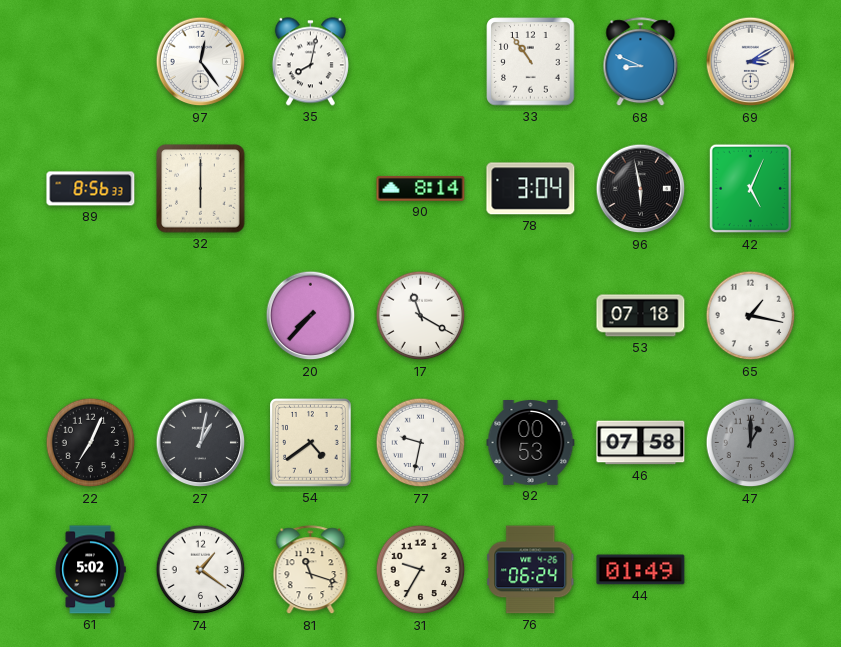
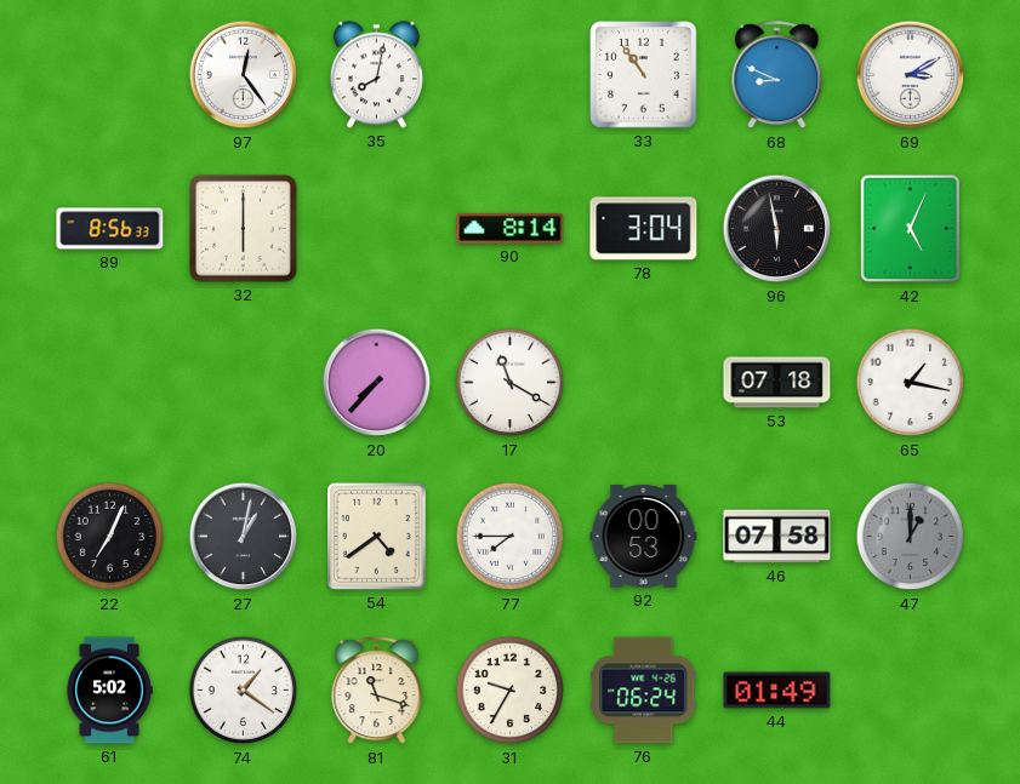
77: 9:32 -> 7:45
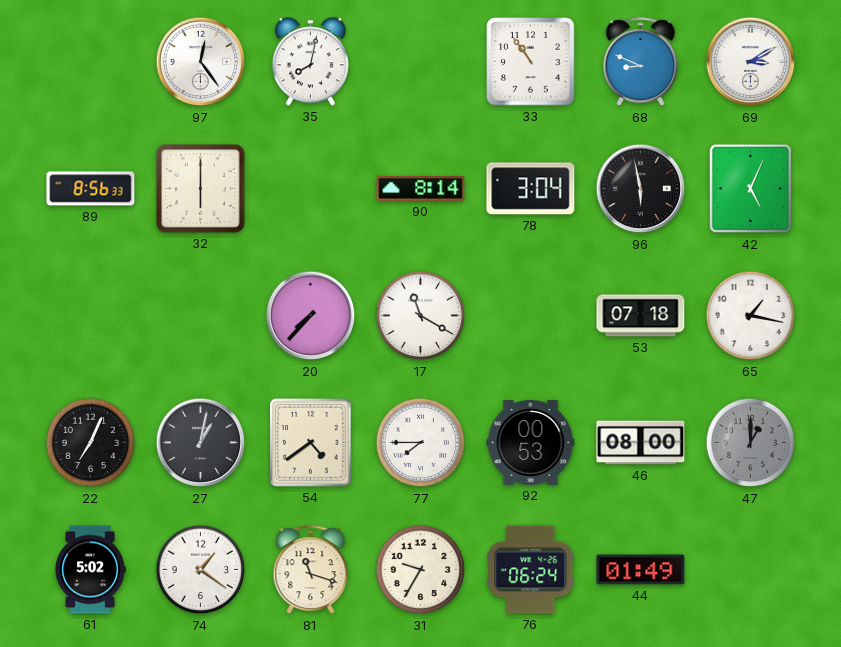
46: 07:58 -> 08:00
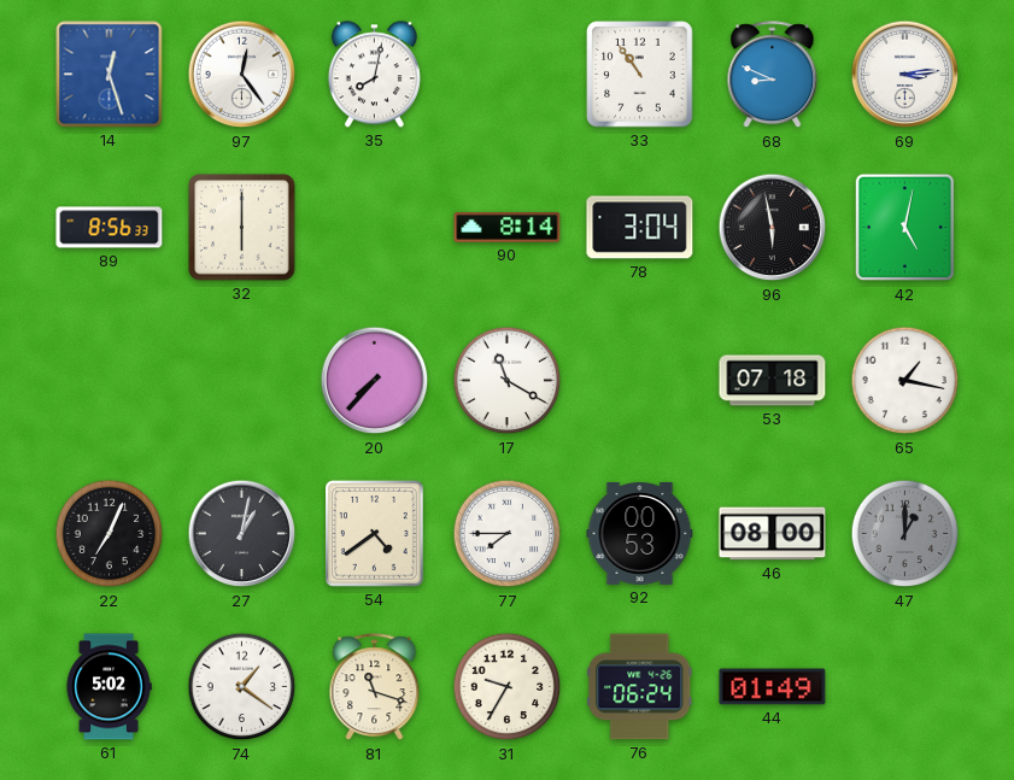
14: none -> 12:27
69: 3:10 -> 3:14
42: 5:04 -> 5:02
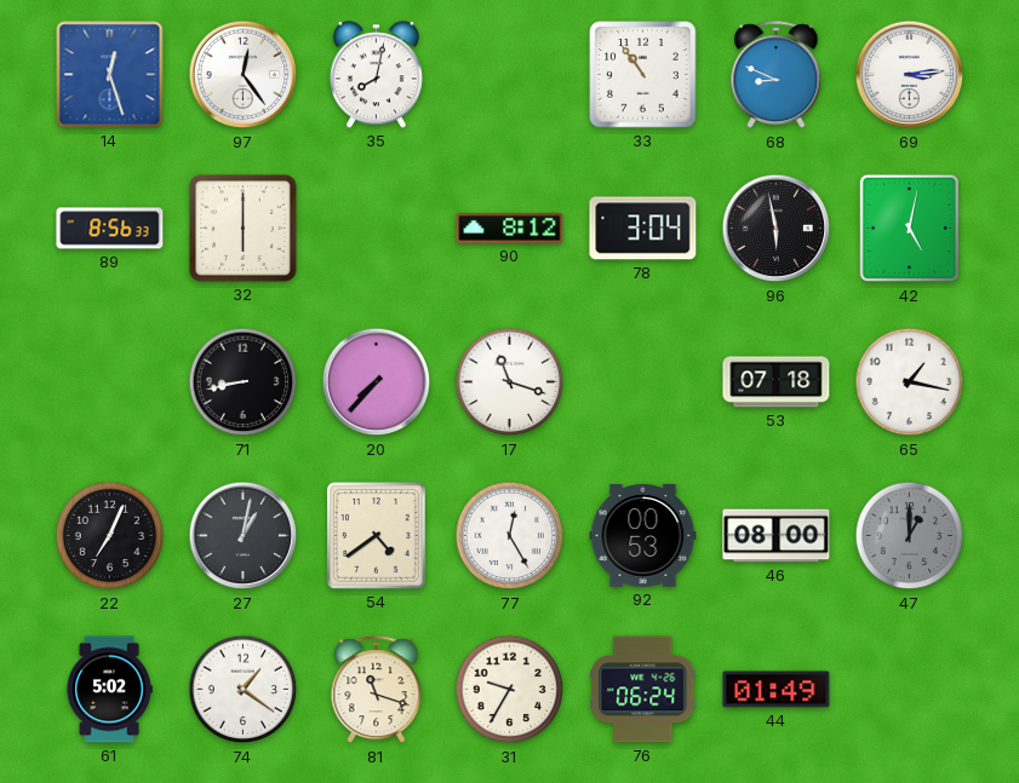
90: 8:14 -> 8:12
71: none -> 8:43
17: 11:20 -> 11:18
77: 7:45 -> 12:25
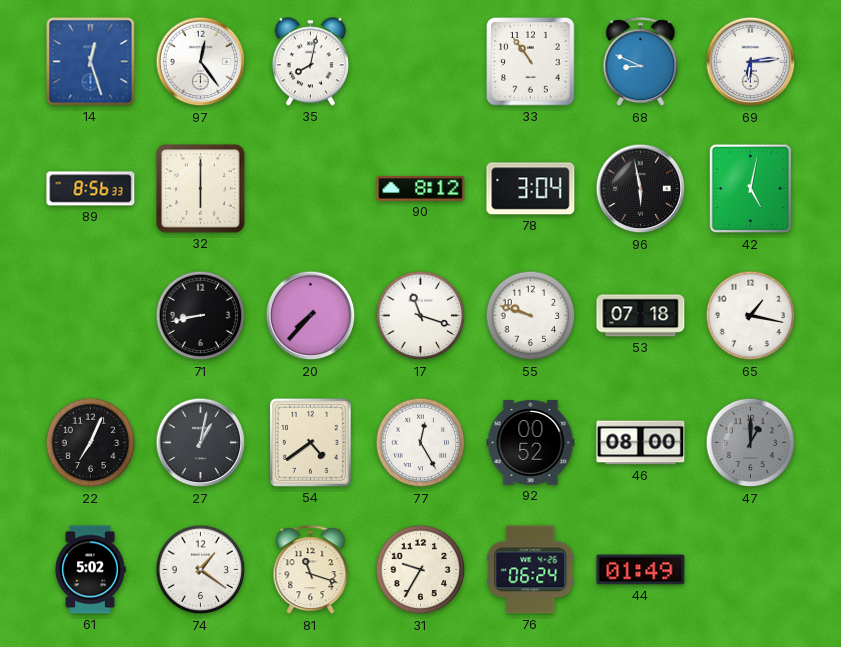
69: 3:14 -> 6:14
55: none -> 9:48
92: 00:53 -> 00:52
